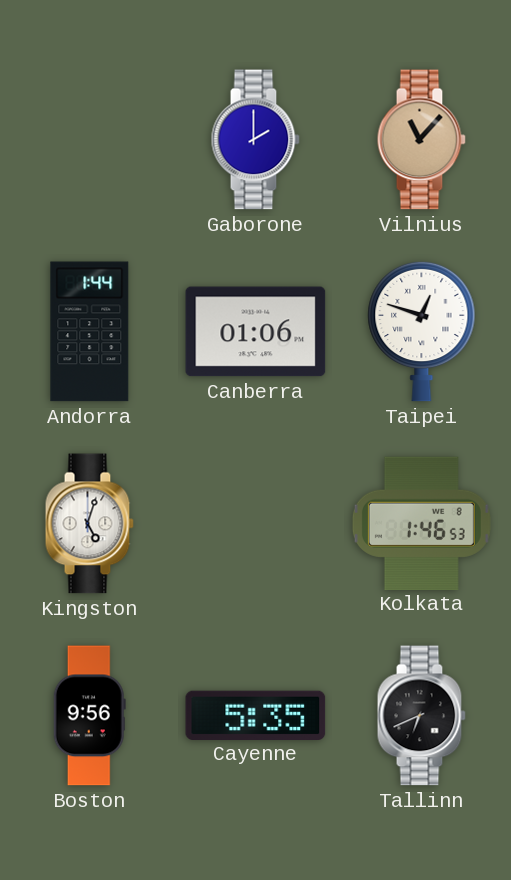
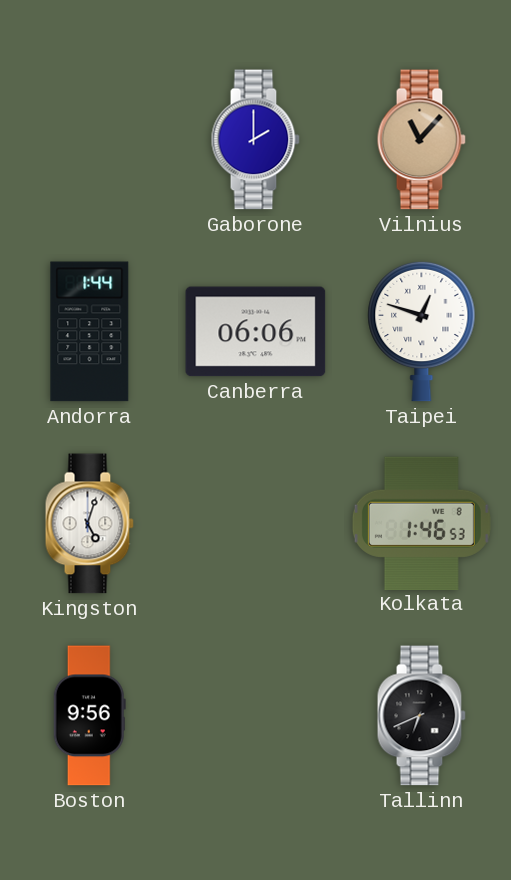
Canberra: 01:06 -> 06:06
Cayenne: 5:35 -> none
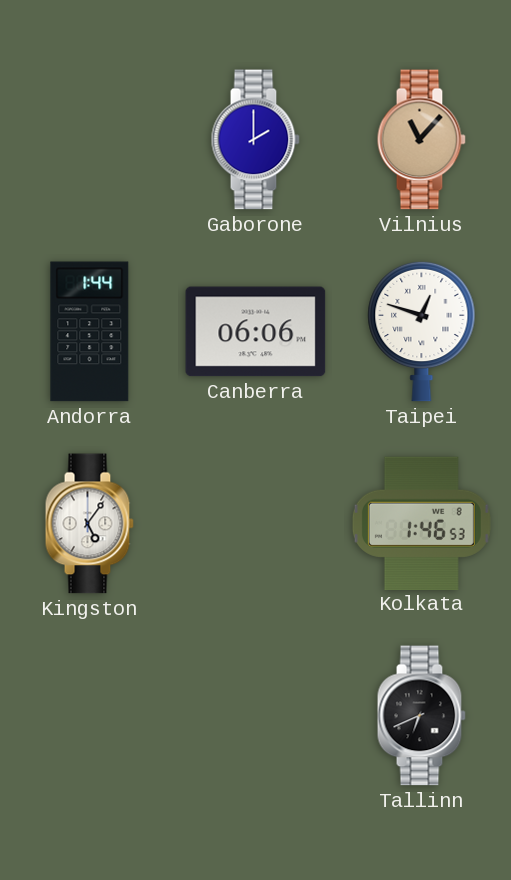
Kingston: 5:03 -> 5:06
Boston: 9:56 -> none
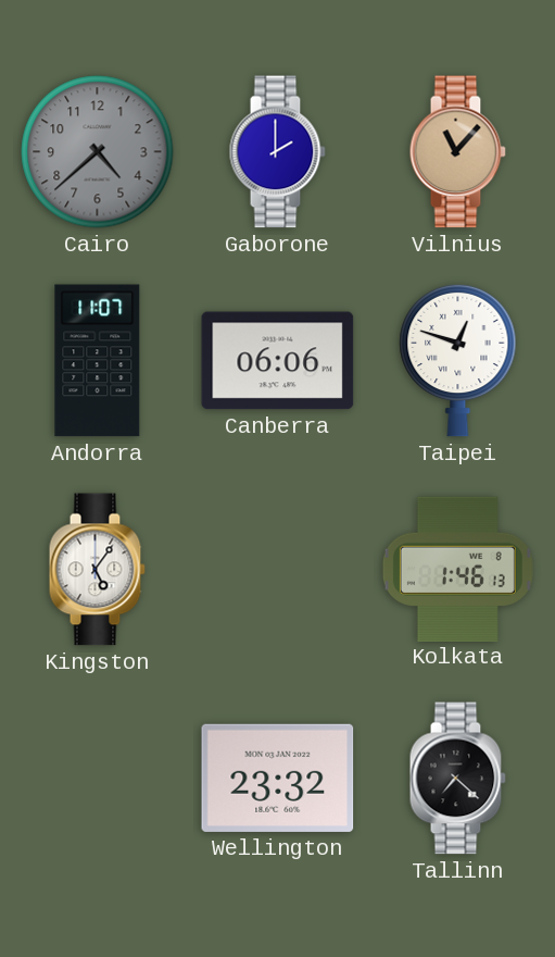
Cairo: none -> 4:38
Andorra: 1:44 -> 11:07
Kolkata: 1:46:53 -> 1:46:13
Wellington: none -> 23:32
Tallinn: 6:41 -> 7:22
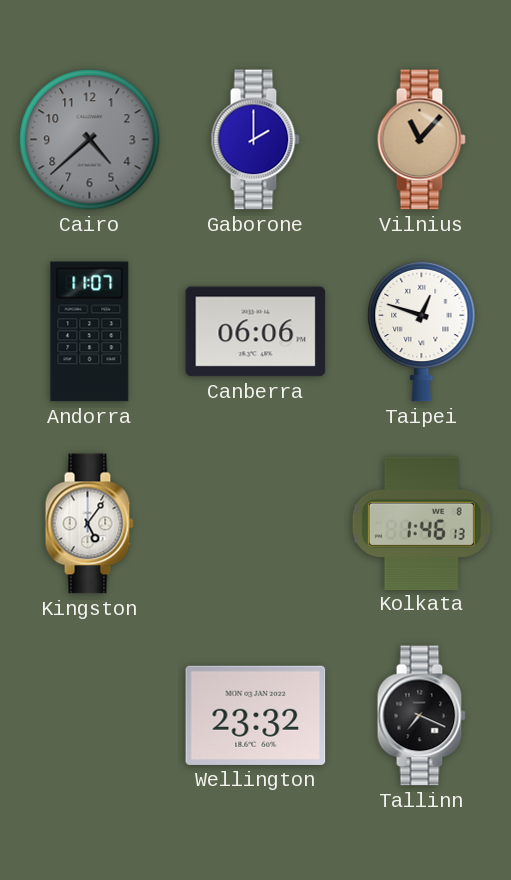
Tallinn: 7:22 -> 7:19
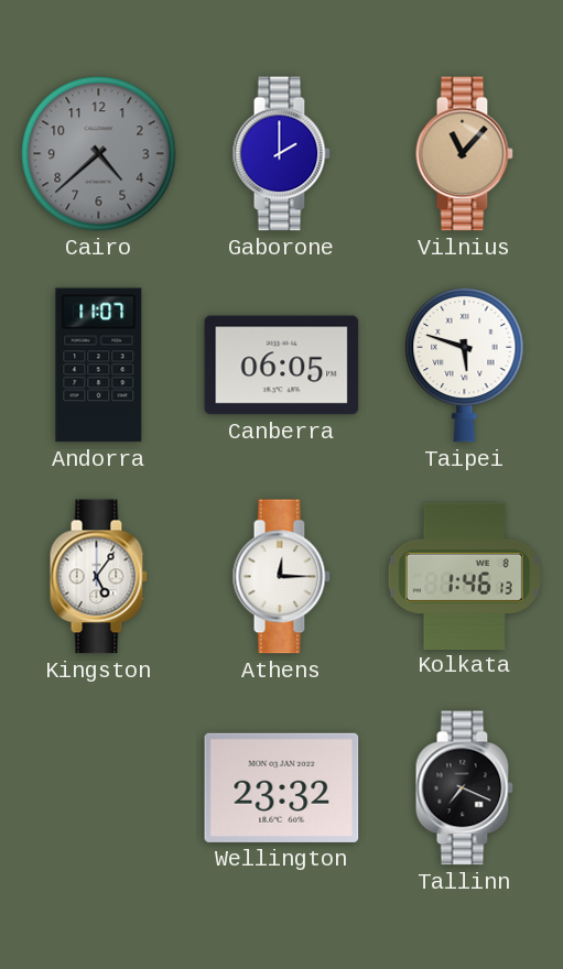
Canberra: 06:06 -> 06:05
Taipei: 12:48 -> 5:48
Athens: none -> 12:15
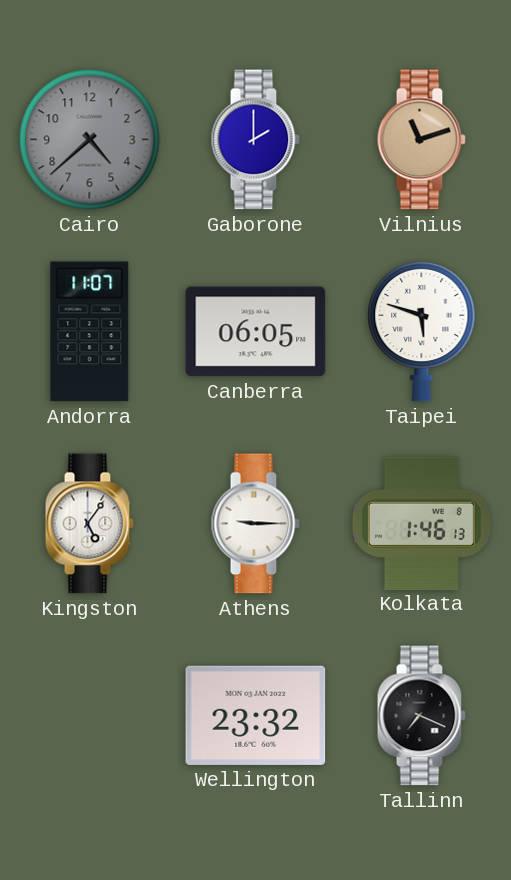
Vilnius: 11:07 -> 11:12
Athens: 12:15 -> 9:15
